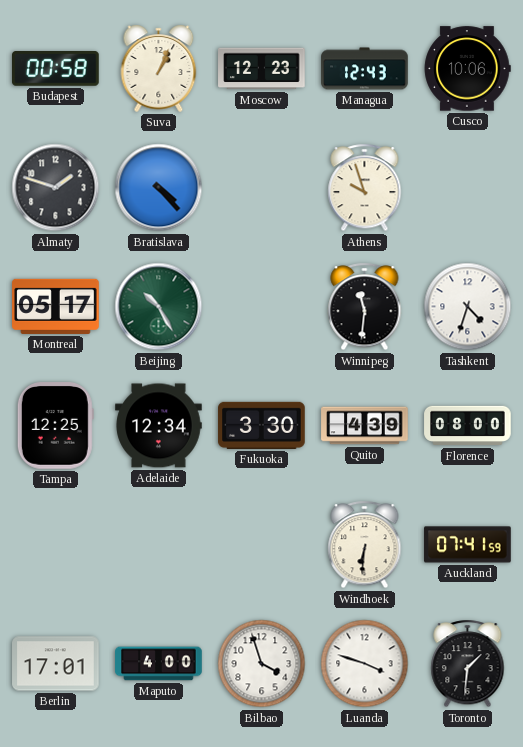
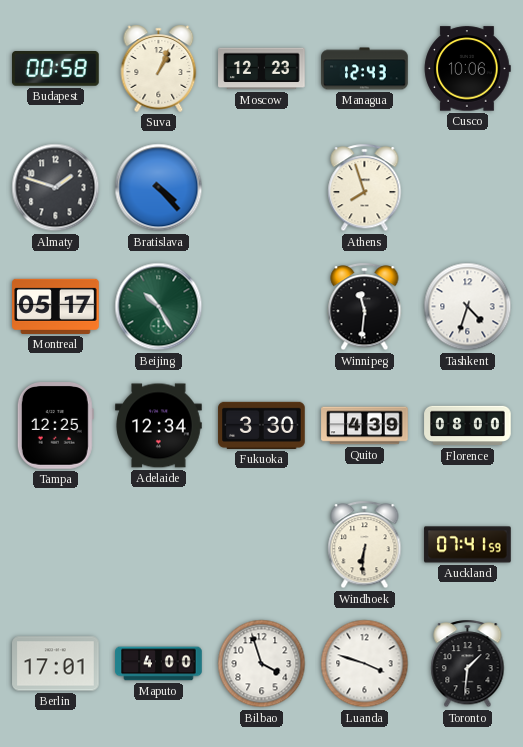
Athens: 9:57 -> 7:57
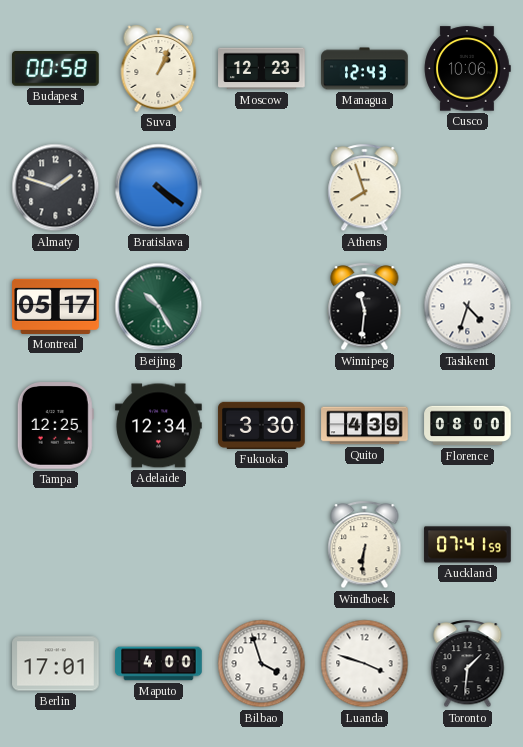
Bratislava: 4:23 -> 4:21
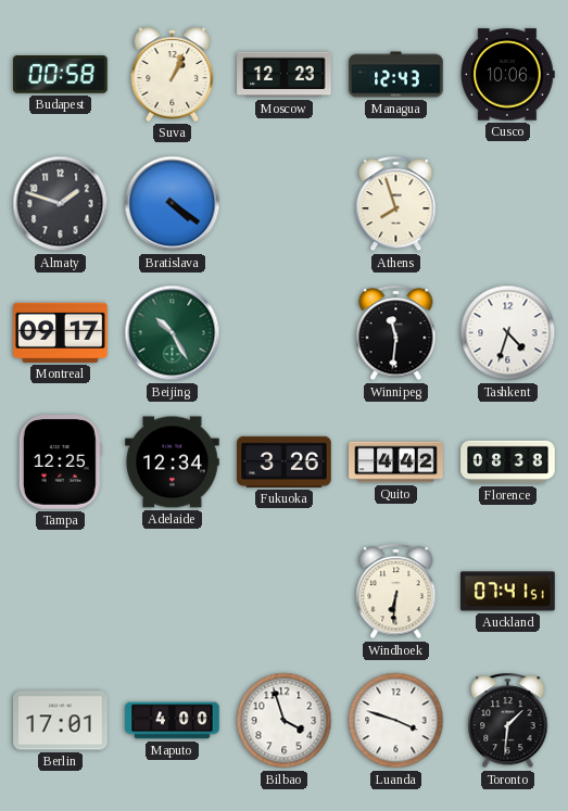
Montreal: 05:17 -> 09:17
Fukuoka: 3:30 -> 3:26
Quito: 4:39 -> 4:42
Florence: 08:00 -> 08:38
Auckland: 07:41:59 -> 07:41:51
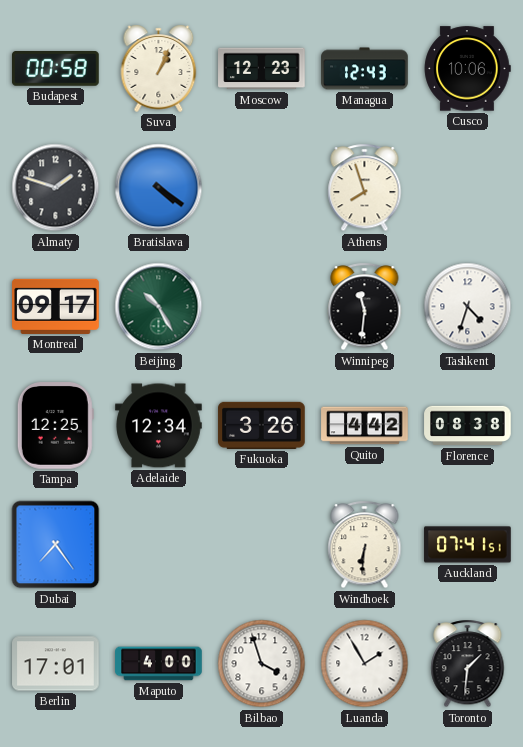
Dubai: none -> 7:24
Luanda: 3:48 -> 1:55
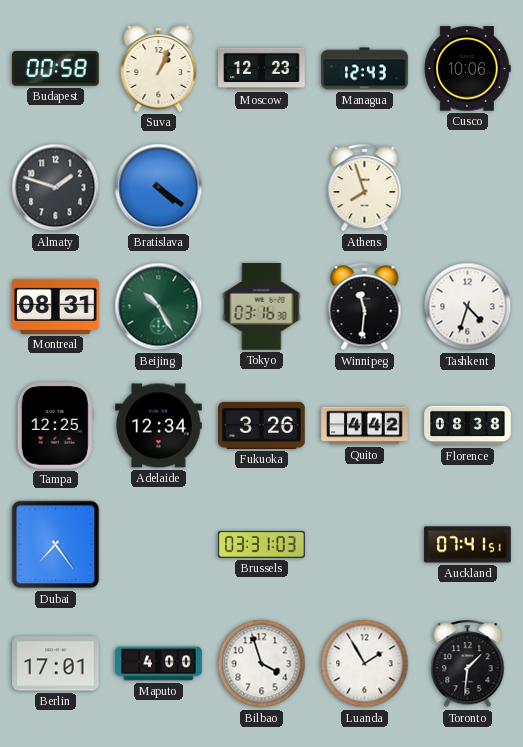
Montreal: 09:17 -> 08:31
Tokyo: none -> 03:16
Brussels: none -> 03:31
Windhoek: 6:31 -> none
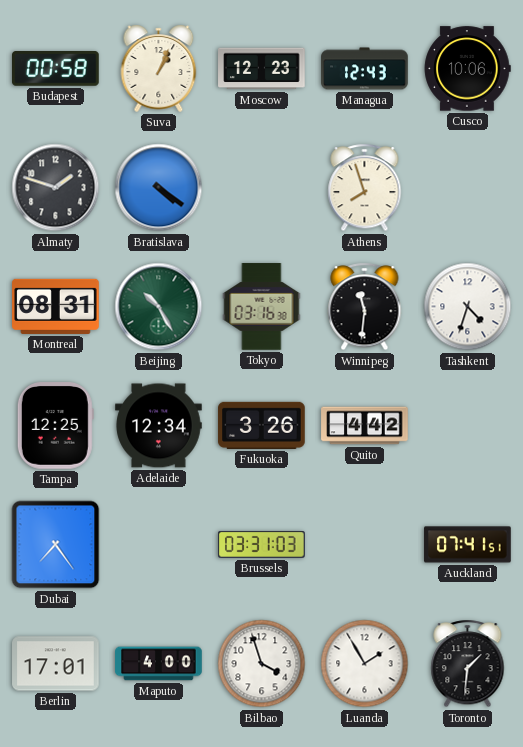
Florence: 08:38 -> none
